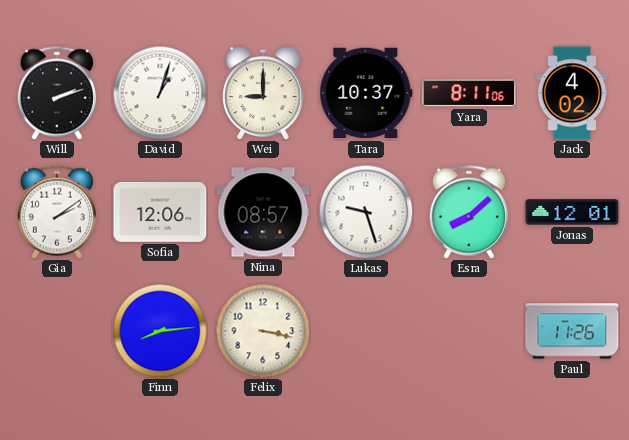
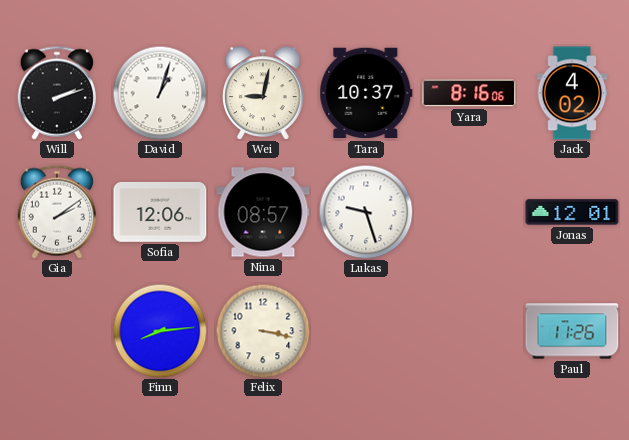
Wei: 9:00 -> 9:02
Yara: 8:11 -> 8:16
Esra: 8:08 -> none
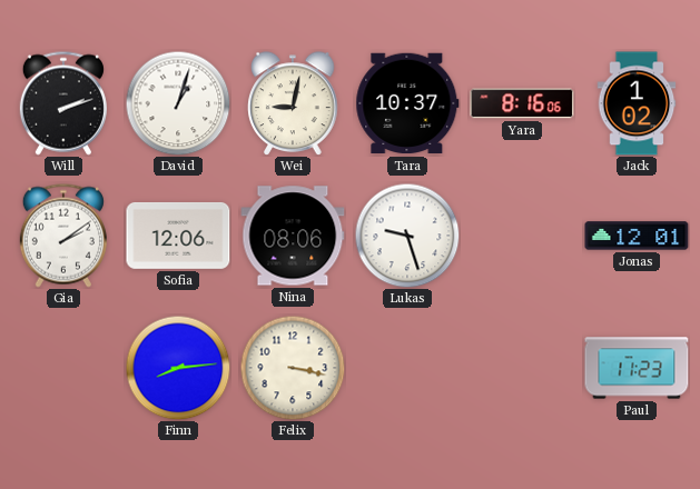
Jack: 4:02 -> 1:02
Nina: 08:57 -> 08:06
Paul: 11:26 -> 11:23
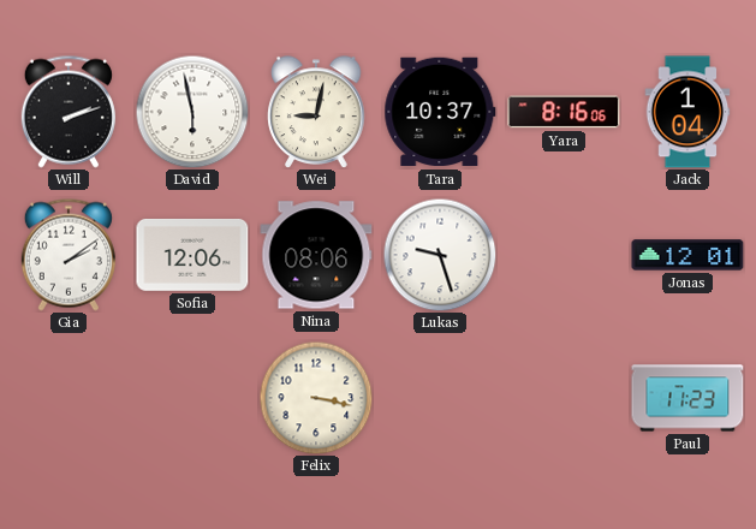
David: 1:03 -> 5:58
Jack: 1:02 -> 1:04
Finn: 8:14 -> none
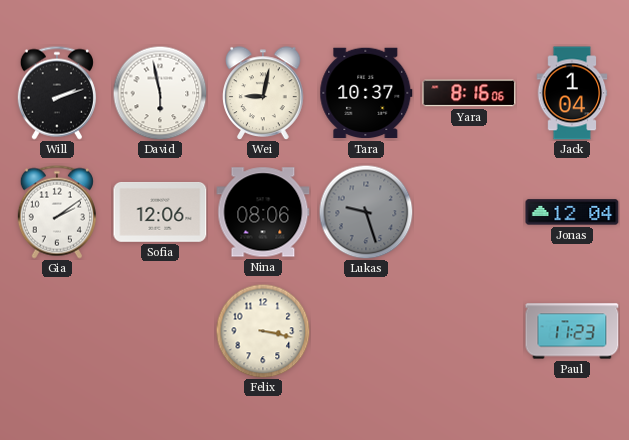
Lukas dial: white -> grey
Jonas: 12:01 -> 12:04
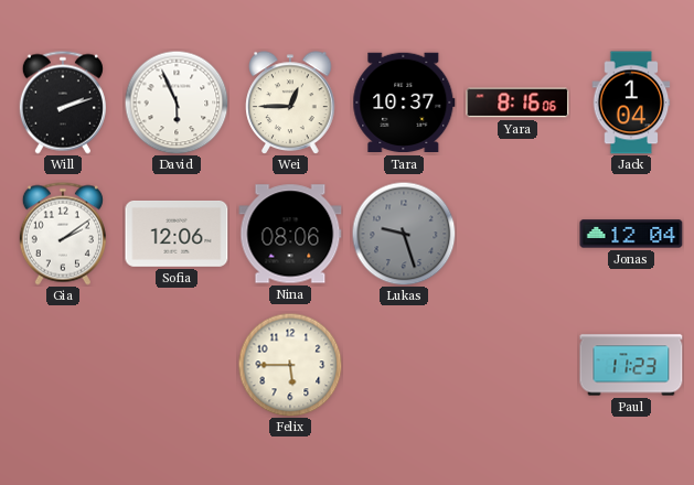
David: 5:58 -> 5:56
Wei: 9:02 -> 12:45
Felix: 3:17 -> 5:45
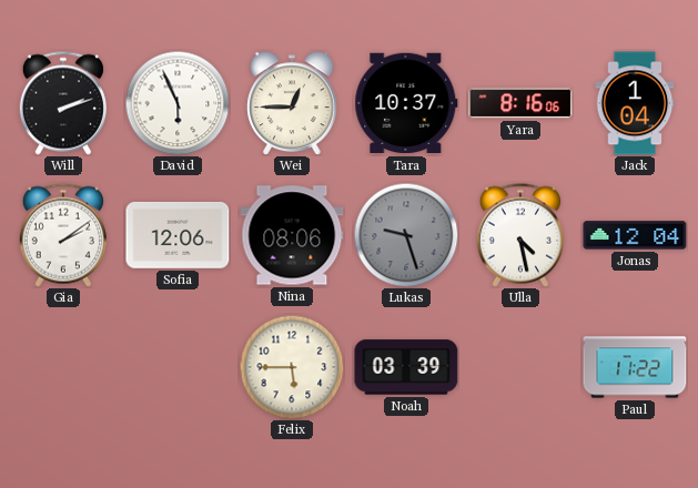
Ulla: none -> 4:28
Noah: none -> 03:39
Paul: 11:23 -> 11:22
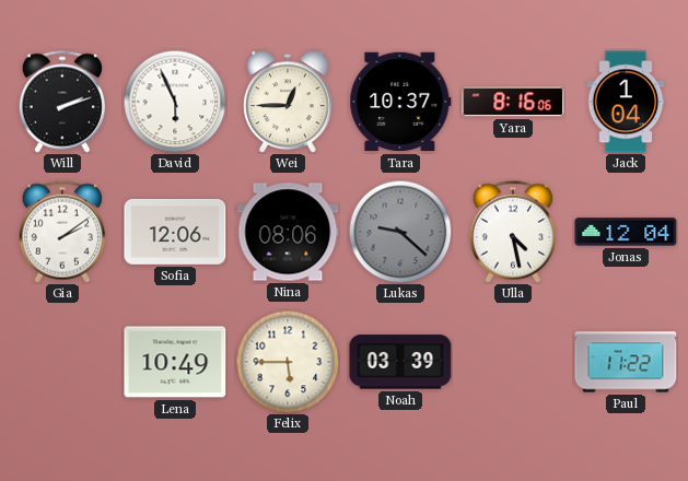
Lukas: 9:27 -> 9:22
Lena: none -> 10:49
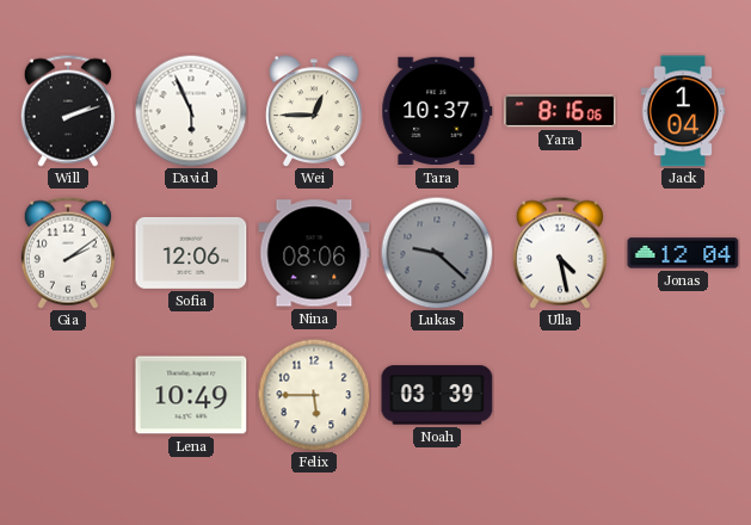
Paul: 11:22 -> none
